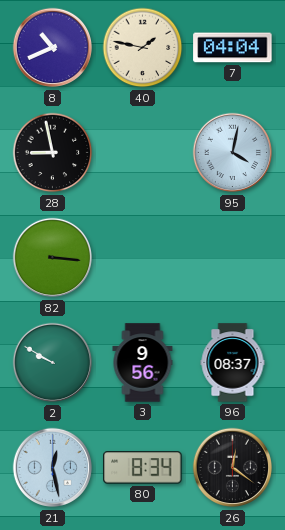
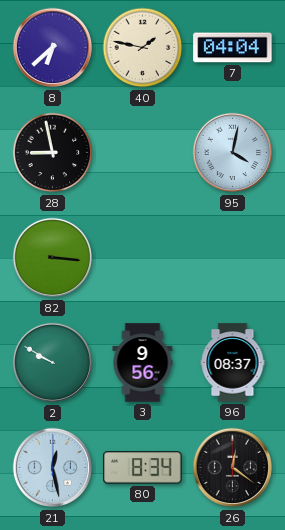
8: 10:41 -> 6:38
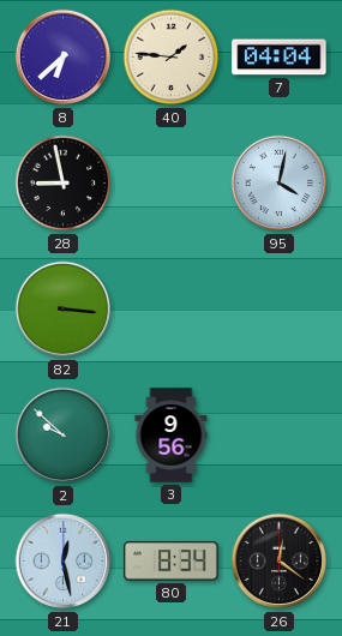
40: 1:47 -> 1:46
2: 9:50 -> 9:52
96: 08:37 -> none
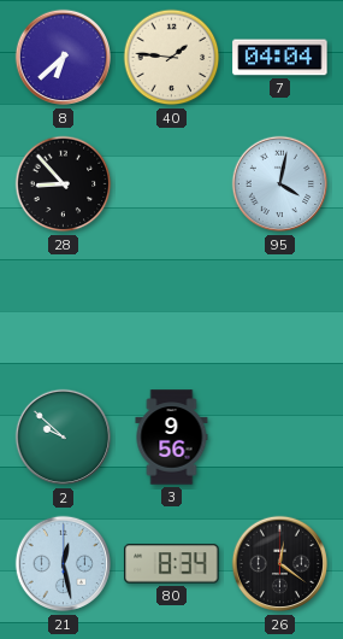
28: 8:58 -> 8:53
82: 3:16 -> none
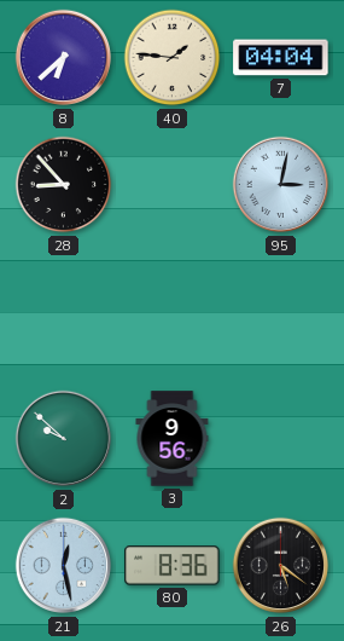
95: 4:02 -> 3:02
80: 8:34 -> 8:36
26: 12:21 -> 5:21
